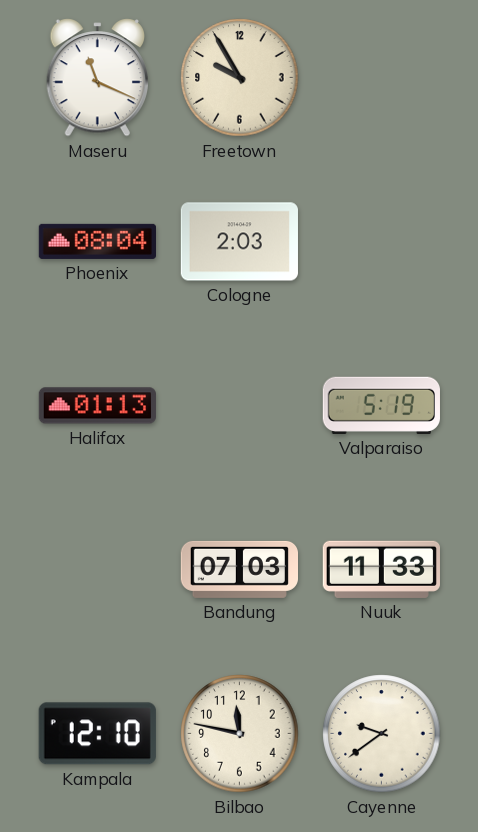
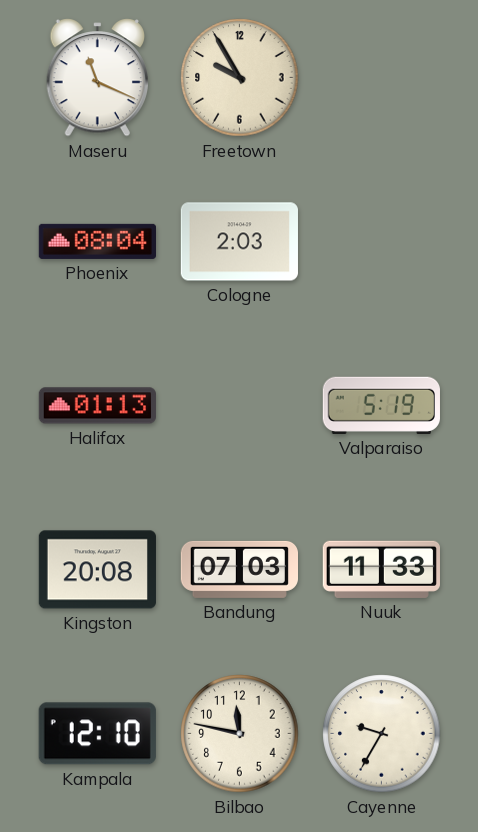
Kingston: none -> 20:08
Cayenne: 9:39 -> 9:35
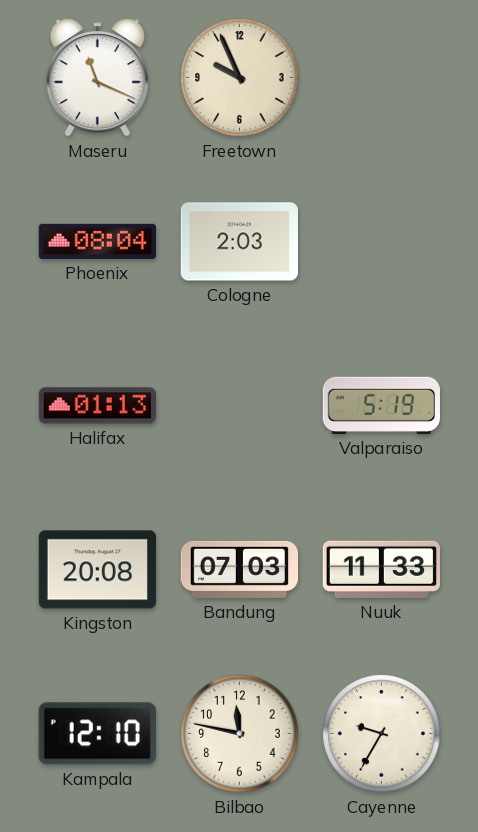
Freetown: 9:55 -> 9:56
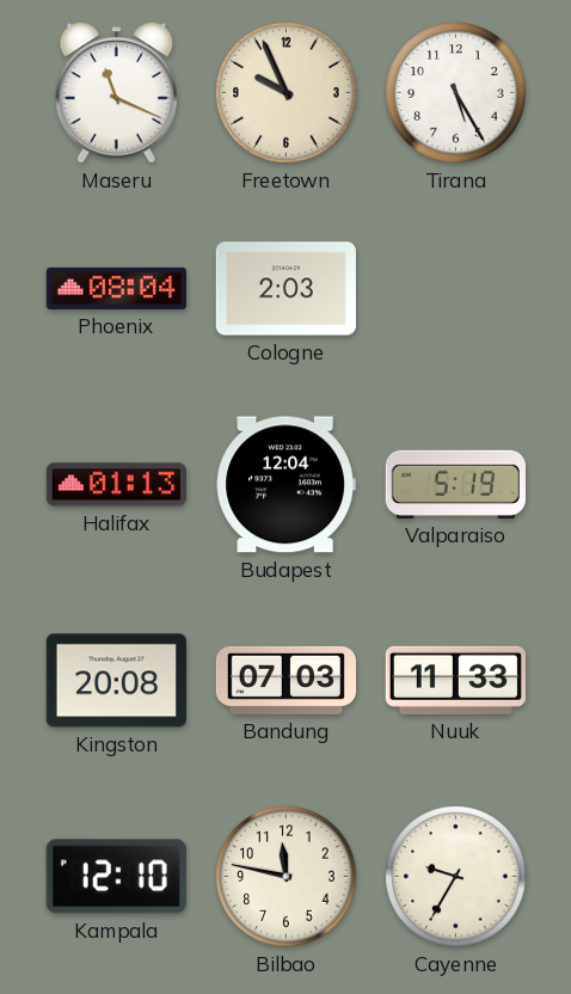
Tirana: none -> 5:25
Budapest: none -> 12:04
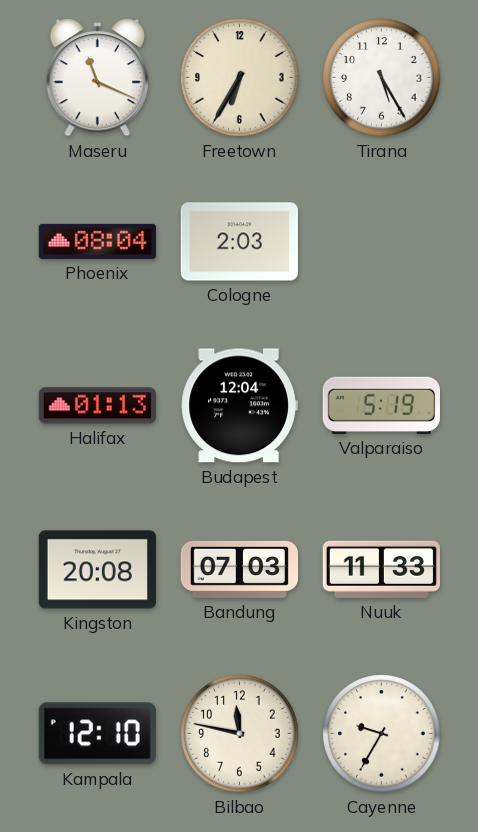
Freetown: 9:56 -> 6:35
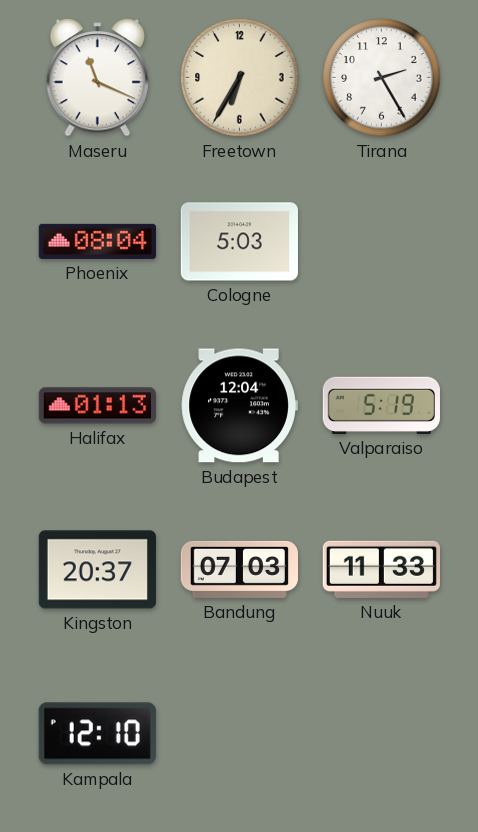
Tirana: 5:25 -> 2:25
Cologne: 2:03 -> 5:03
Kingston: 20:08 -> 20:37
Bilbao: 11:47 -> none
Cayenne: 9:35 -> none
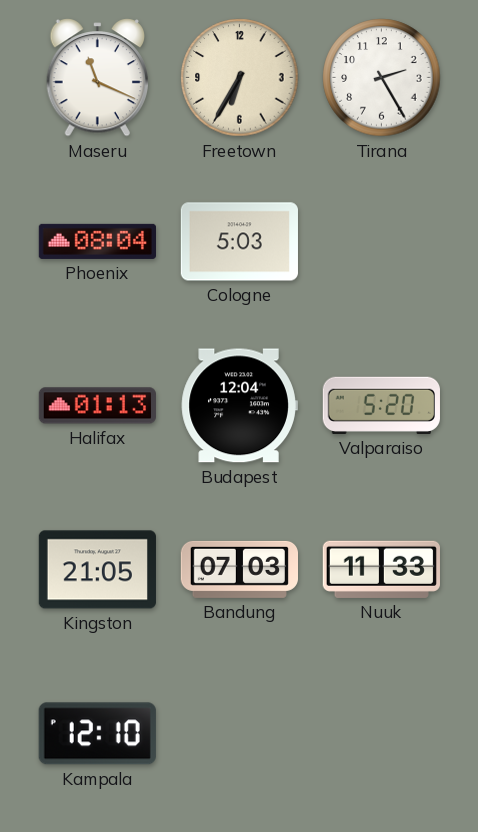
Valparaiso: 5:19 -> 5:20
Kingston: 20:37 -> 21:05
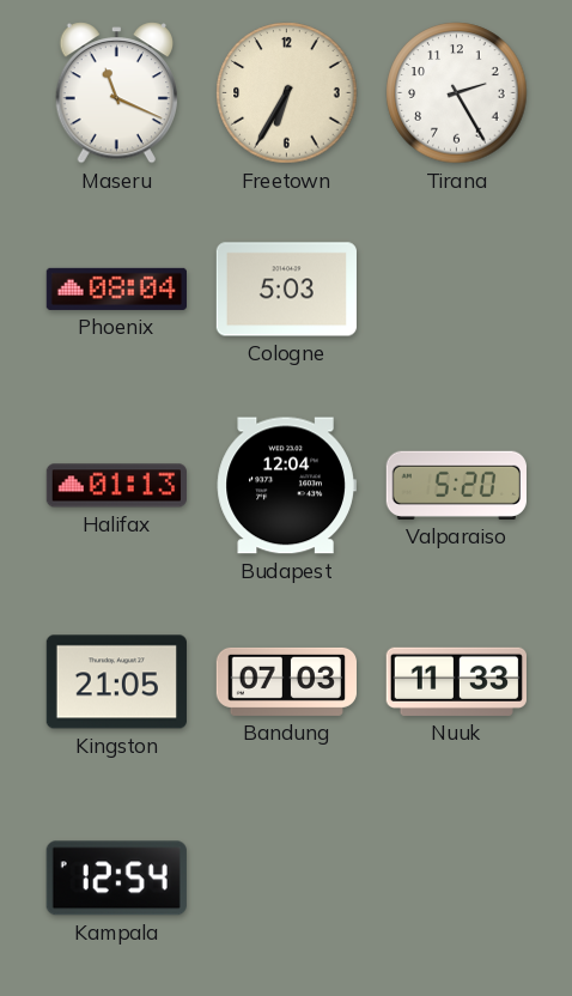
Kampala: 12:10 -> 12:54
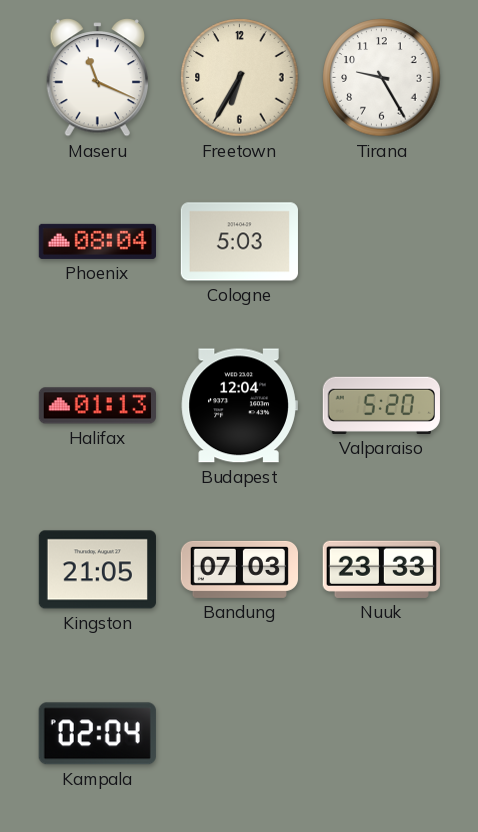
Tirana: 2:25 -> 9:25
Nuuk: 11:33 -> 23:33
Kampala: 12:54 -> 02:04
